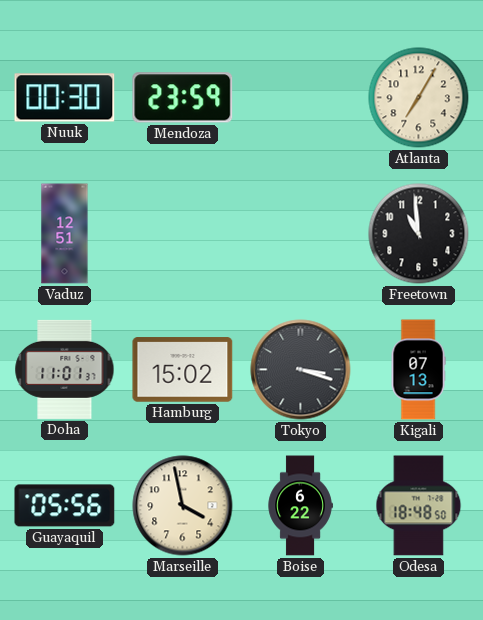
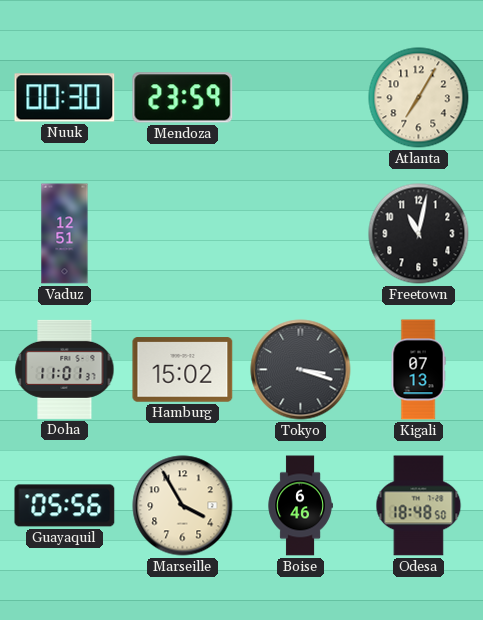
Freetown: 10:59 -> 11:02
Marseille: 3:58 -> 3:55
Boise: 6:22 -> 6:46
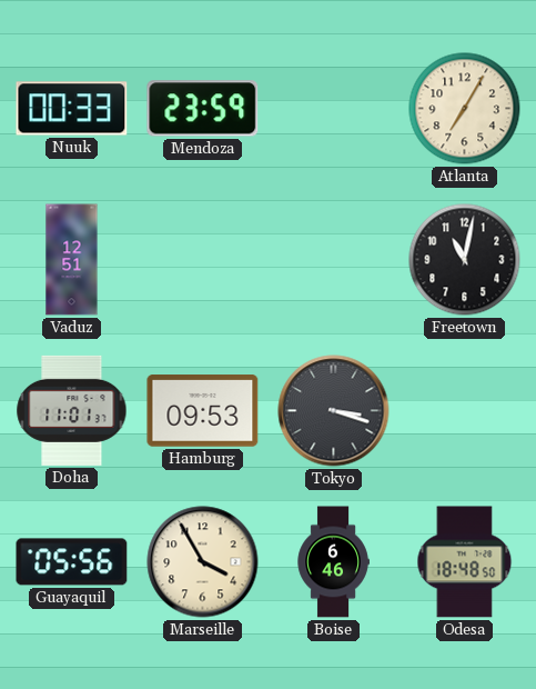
Nuuk: 00:30 -> 00:33
Hamburg: 15:02 -> 09:53
Kigali: 07:13 -> none
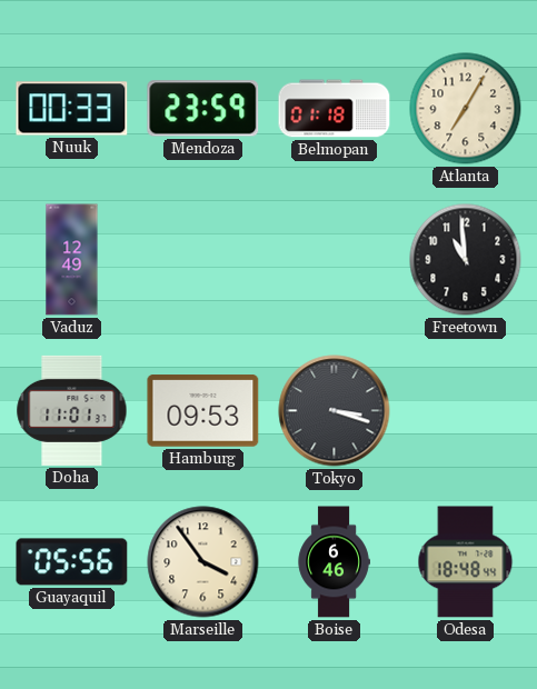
Belmopan: none -> 01:18
Vaduz: 12:51 -> 12:49
Freetown: 11:02 -> 10:59
Marseille: 3:55 -> 3:54
Odesa: 18:48:50 -> 18:48:44
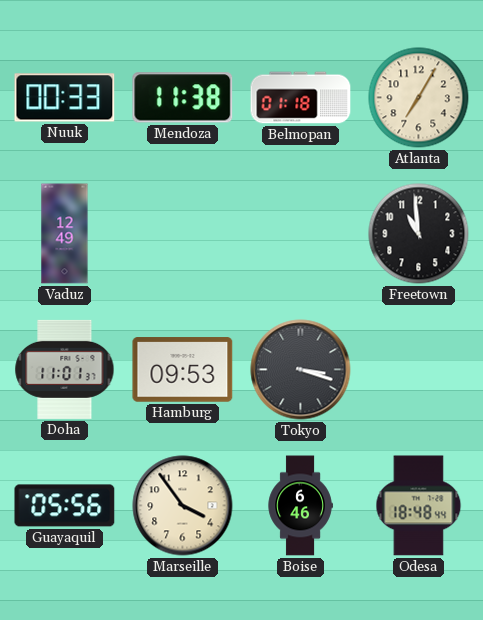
Mendoza: 23:59 -> 11:38
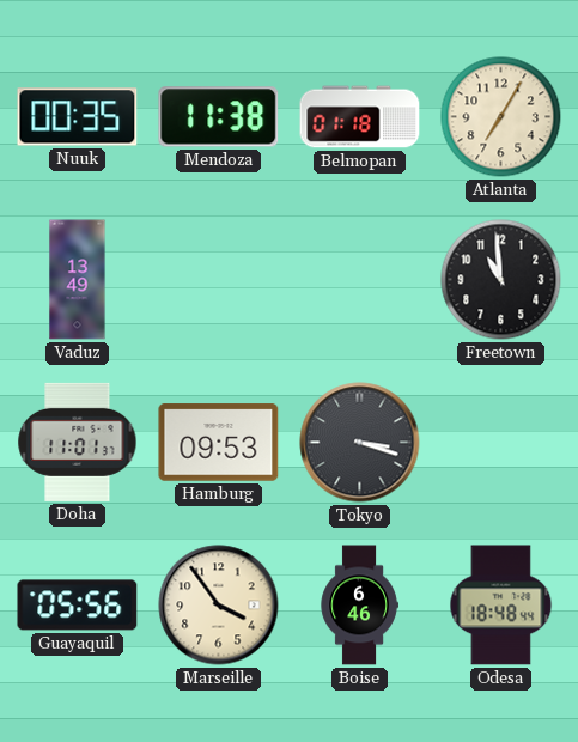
Nuuk: 00:33 -> 00:35
Vaduz: 12:49 -> 13:49
